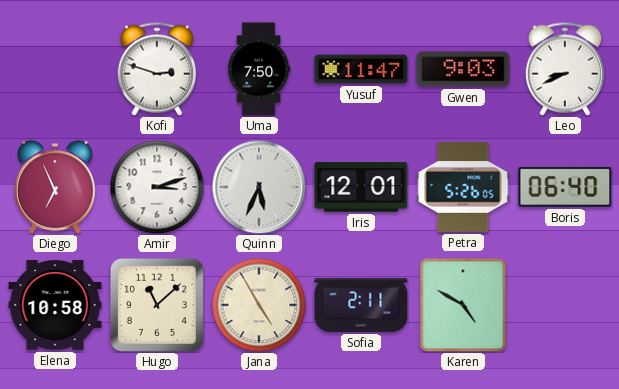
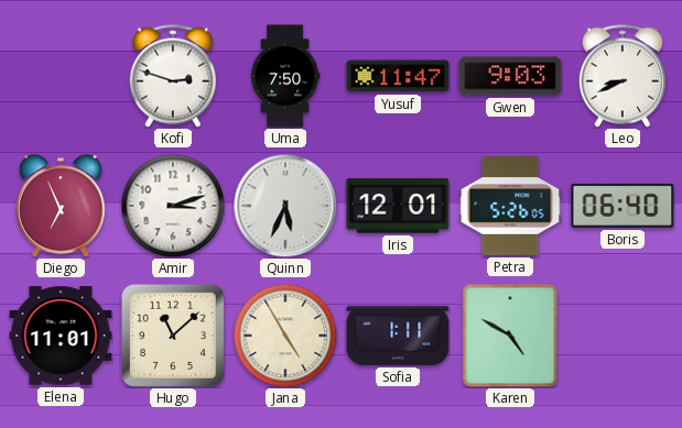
Elena: 10:58 -> 11:01
Sofia: 2:11 -> 1:11
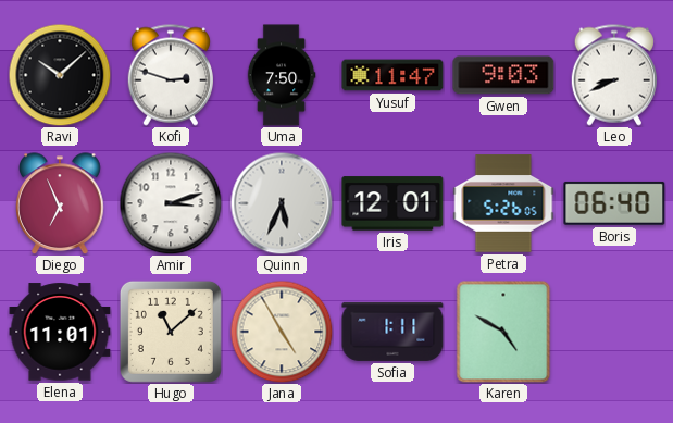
Ravi: none -> 10:08
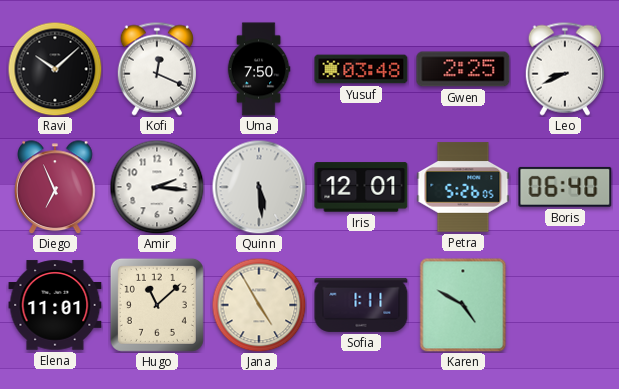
Kofi: 2:48 -> 12:19
Yusuf: 11:47 -> 03:48
Gwen: 9:03 -> 2:25
Amir: 3:12 -> 2:16
Quinn: 5:34 -> 5:29
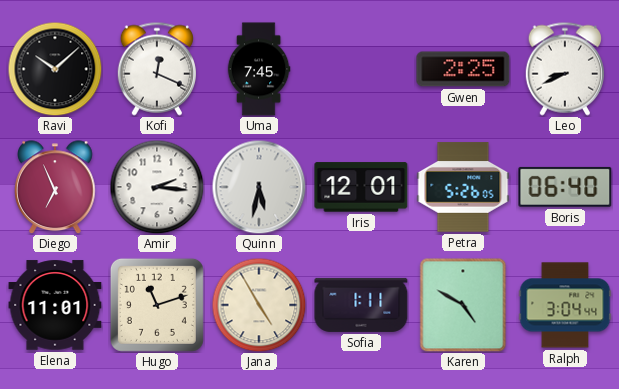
Uma: 7:50 -> 7:45
Yusuf: 03:48 -> none
Quinn: 5:29 -> 5:32
Hugo: 11:08 -> 11:12
Ralph: none -> 3:04
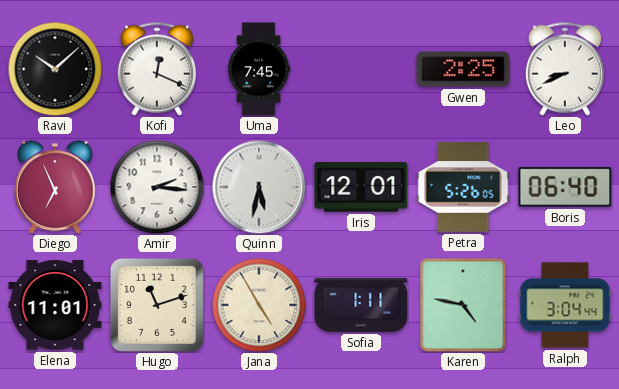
Karen: 4:50 -> 4:47
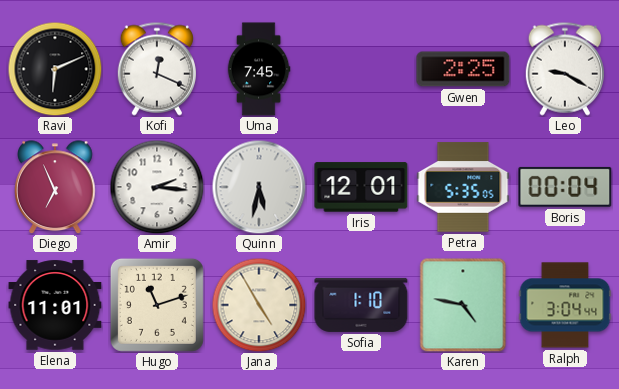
Ravi: 10:08 -> 6:11
Leo: 8:41 -> 9:20
Petra: 5:26 -> 5:35
Boris: 06:40 -> 00:04
Sofia: 1:11 -> 1:10
